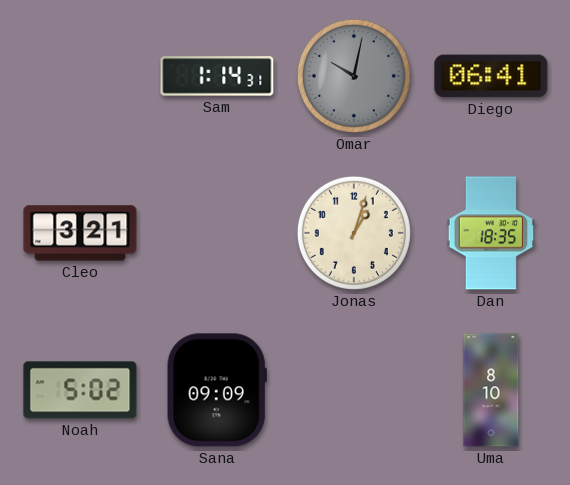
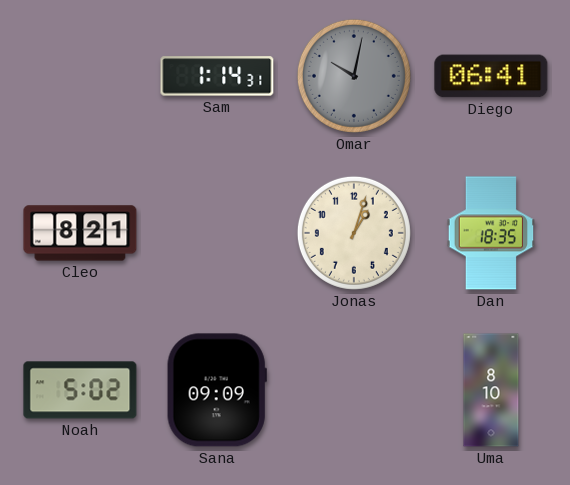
Cleo: 3:21 -> 8:21
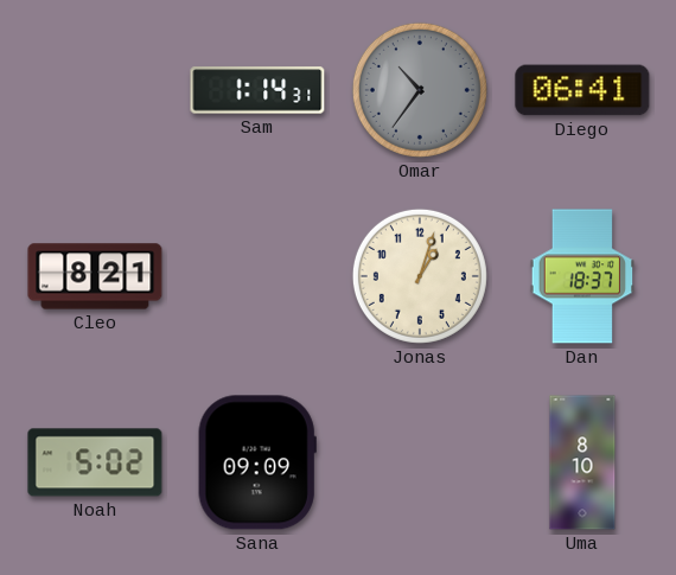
Omar: 10:02 -> 10:36
Dan: 18:35 -> 18:37
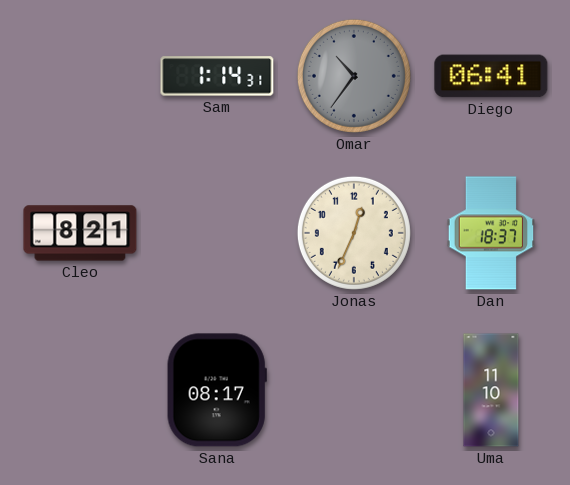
Jonas: 1:03 -> 12:34
Noah: 5:02 -> none
Sana: 09:09 -> 08:17
Uma: 8:10 -> 11:10
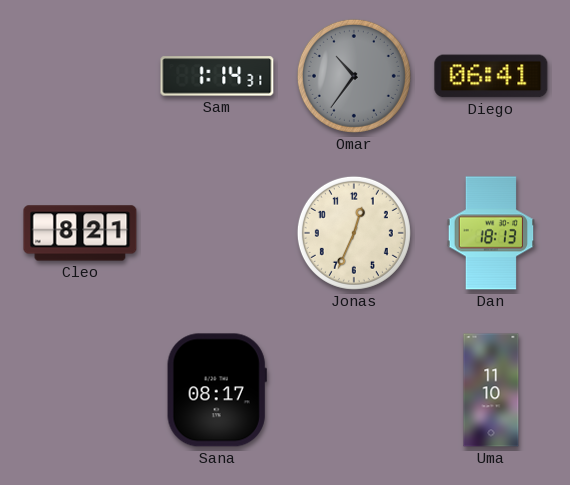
Dan: 18:37 -> 18:13
